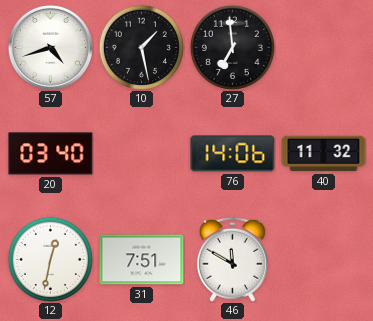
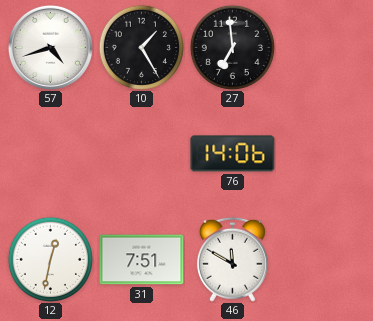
10: 1:28 -> 1:25
20: 03:40 -> none
40: 11:32 -> none
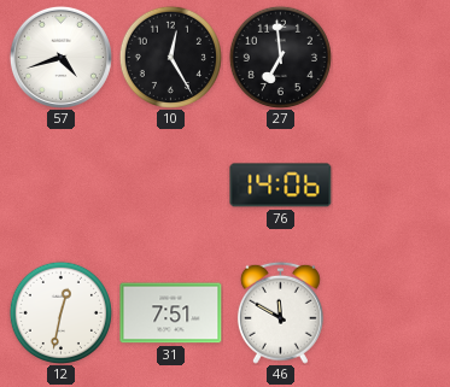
10: 1:25 -> 12:25
